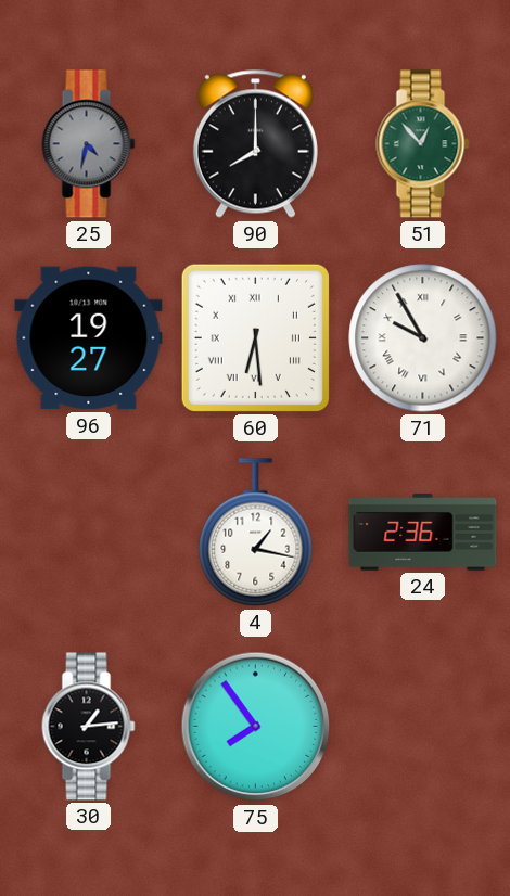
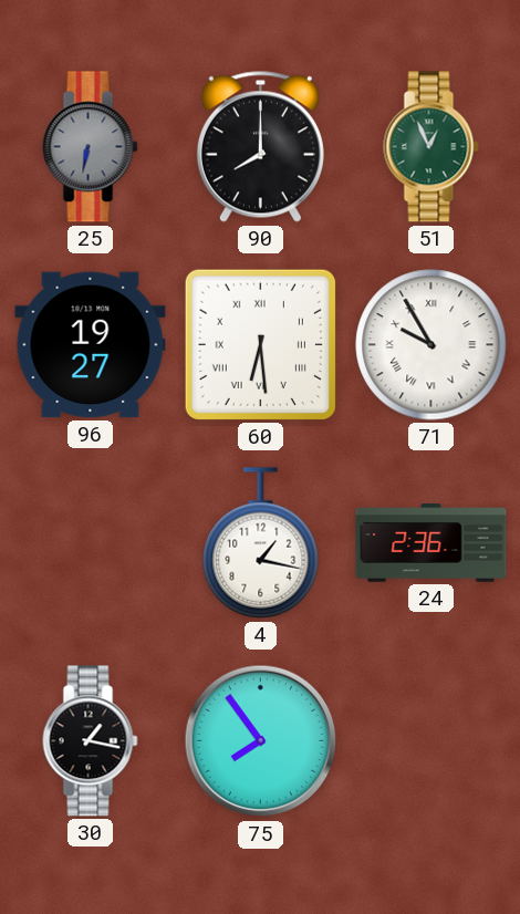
25: 4:32 -> 6:32
51: 12:53 -> 12:56
30: 1:14 -> 1:17
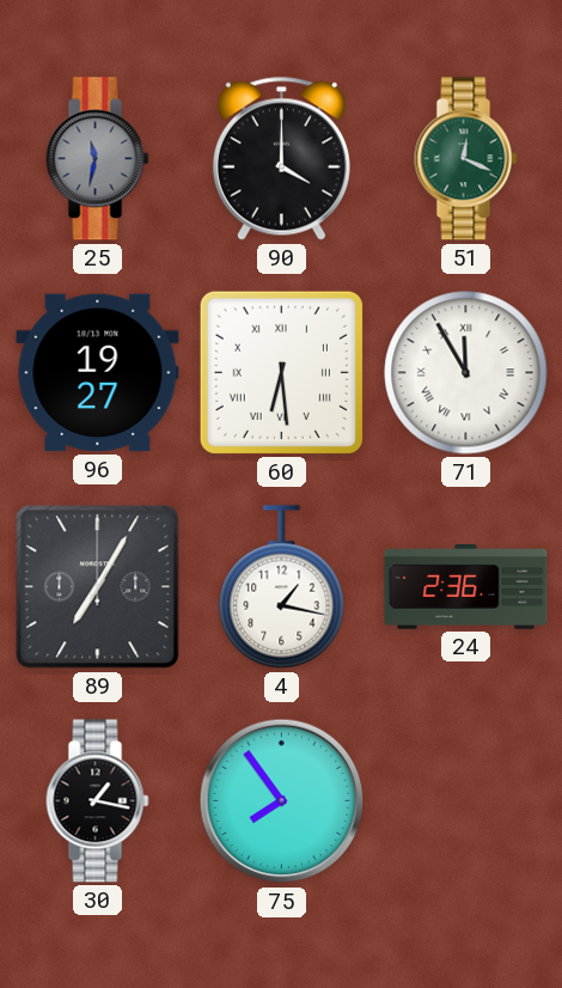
25: 6:32 -> 11:32
90: 8:00 -> 4:00
51: 12:56 -> 12:19
71: 9:55 -> 11:55
89: none -> 7:05
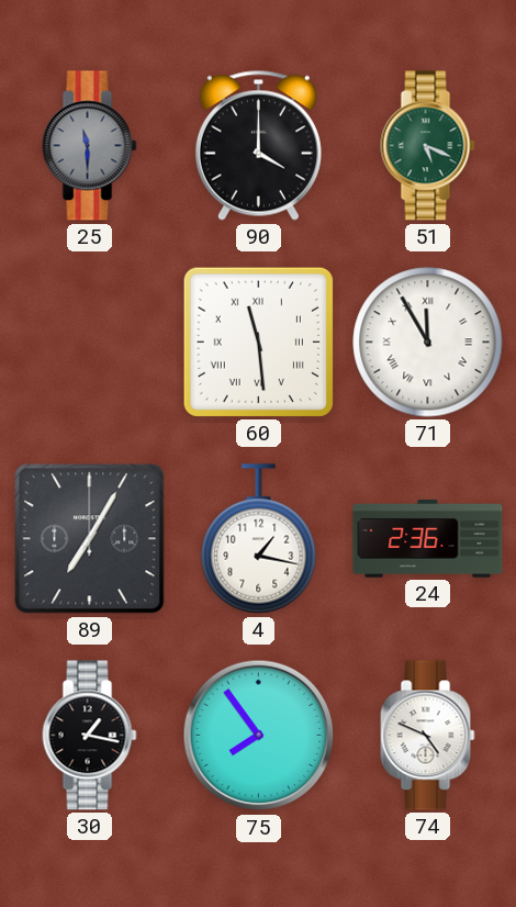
25: 11:32 -> 11:30
51: 12:19 -> 5:19
96: 19:27 -> none
60: 6:29 -> 11:29
74: none -> 4:49
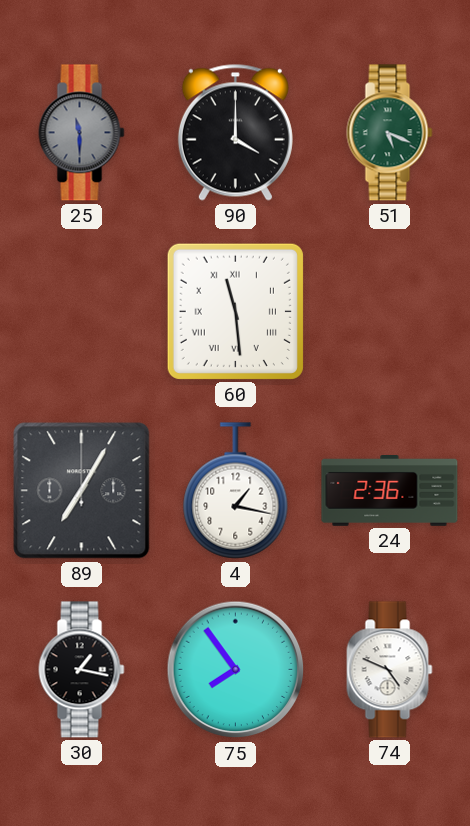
71: 11:55 -> none
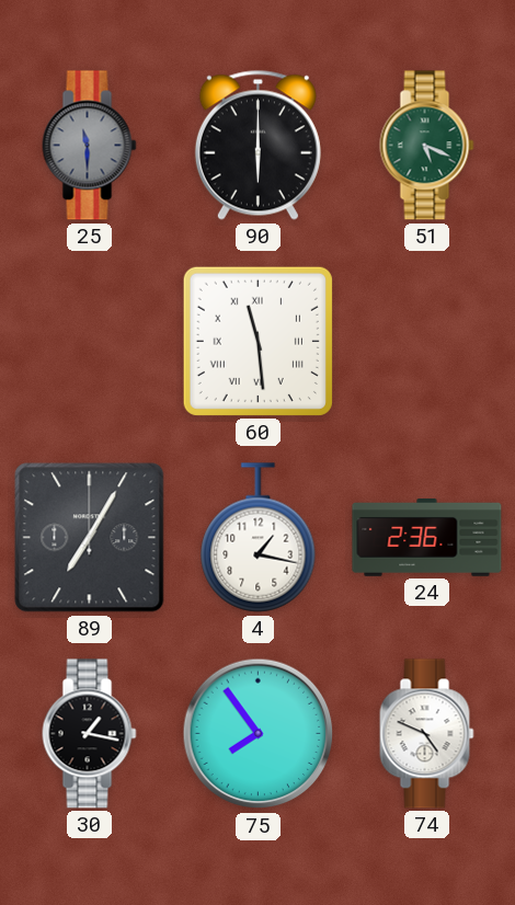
90: 4:00 -> 6:00
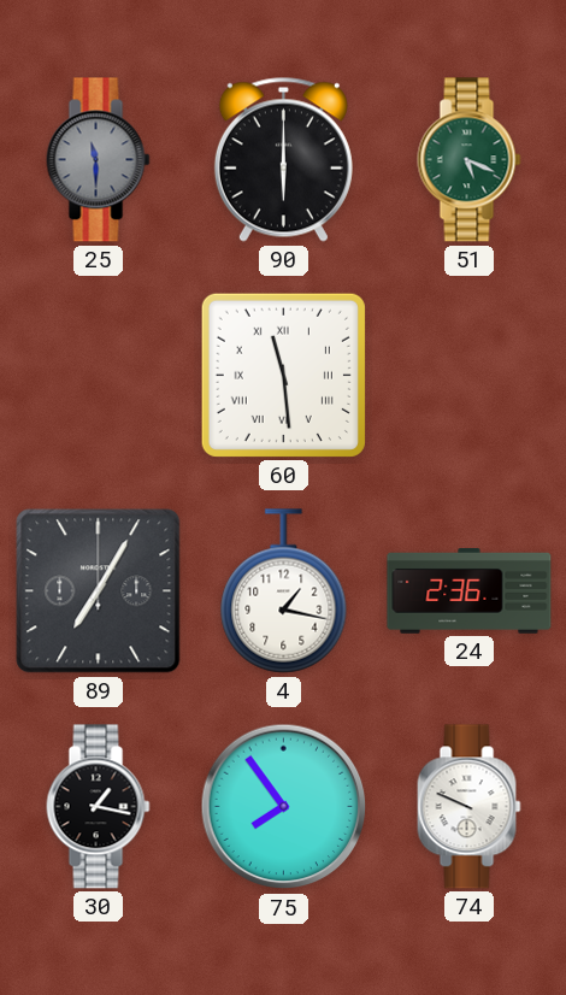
74: 4:49 -> 9:49
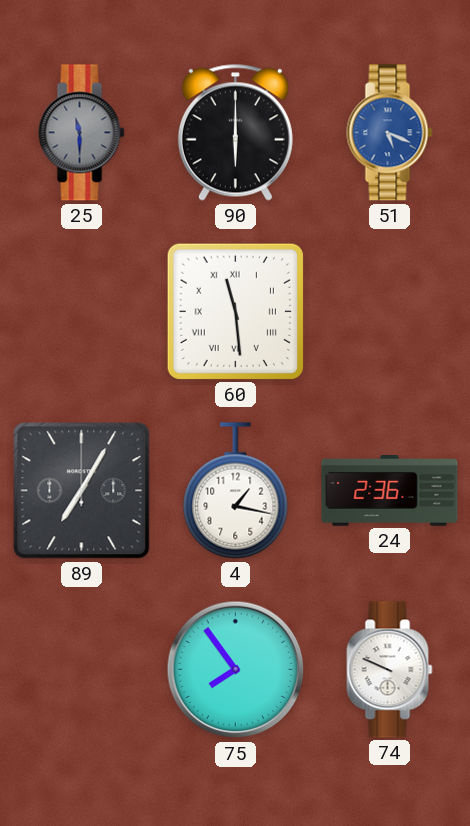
51 dial: green -> blue
30: 1:17 -> none
